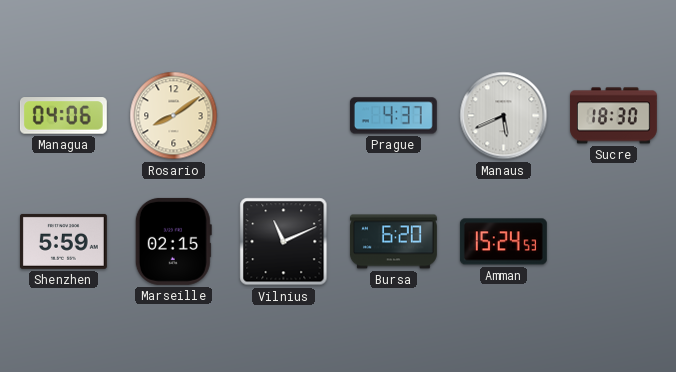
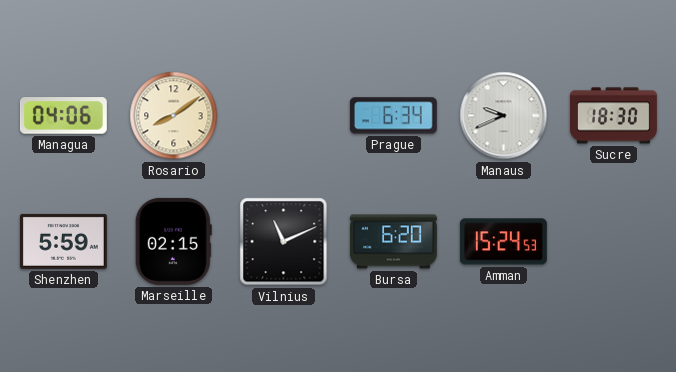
Prague: 4:37 -> 6:34
Manaus: 5:41 -> 9:41
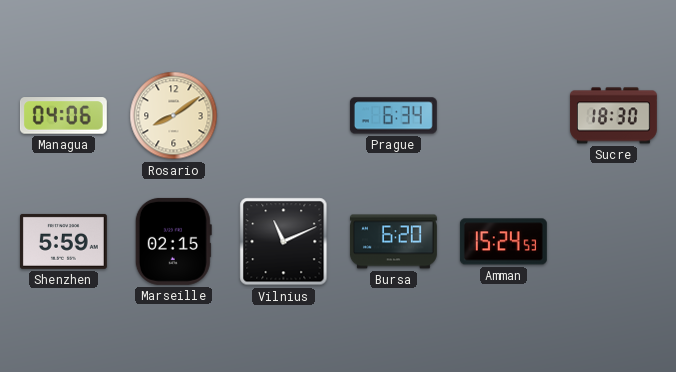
Manaus: 9:41 -> none
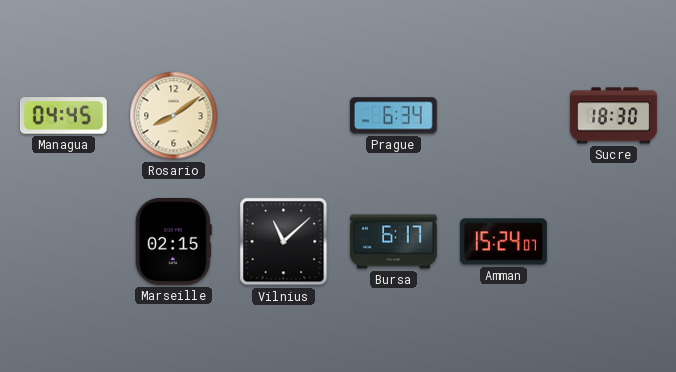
Managua: 04:06 -> 04:45
Shenzhen: 5:59 -> none
Vilnius: 11:11 -> 11:08
Bursa: 6:20 -> 6:17
Amman: 15:24:53 -> 15:24:07
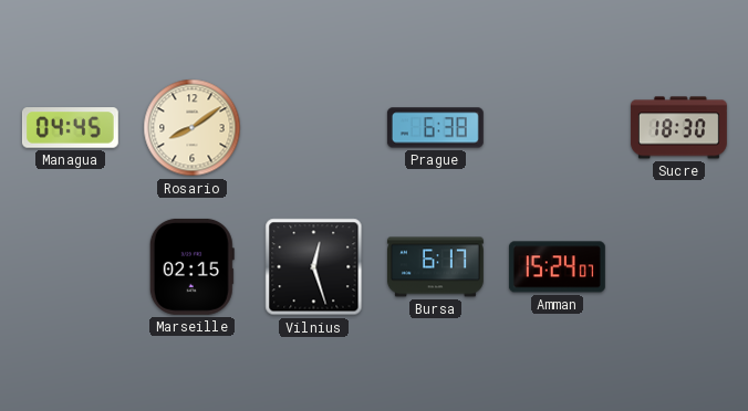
Prague: 6:34 -> 6:38
Vilnius: 11:08 -> 12:27
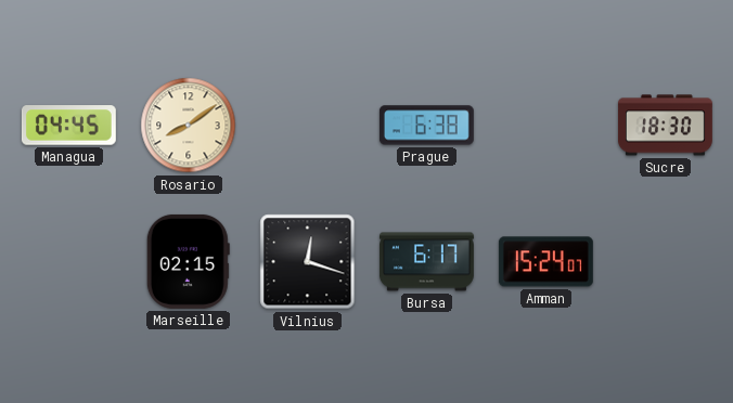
Vilnius: 12:27 -> 12:18
